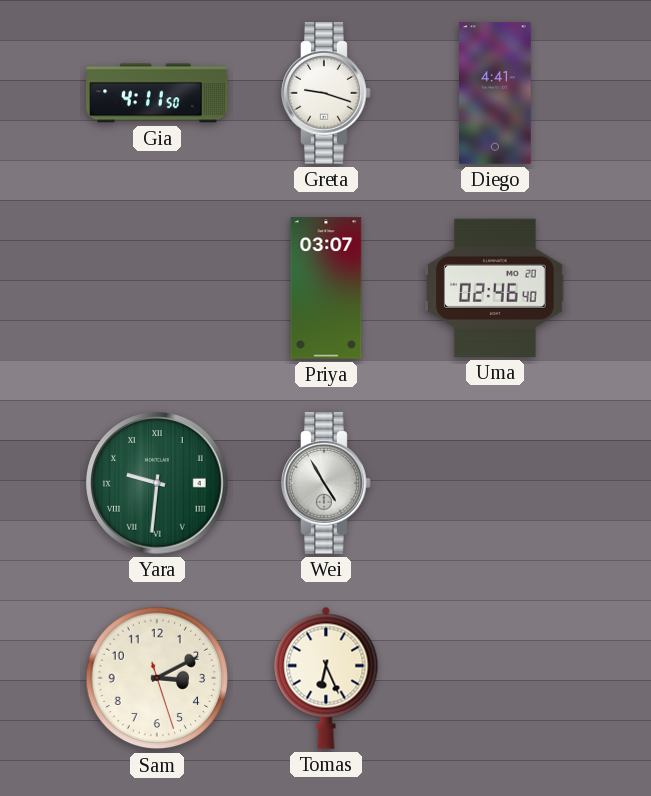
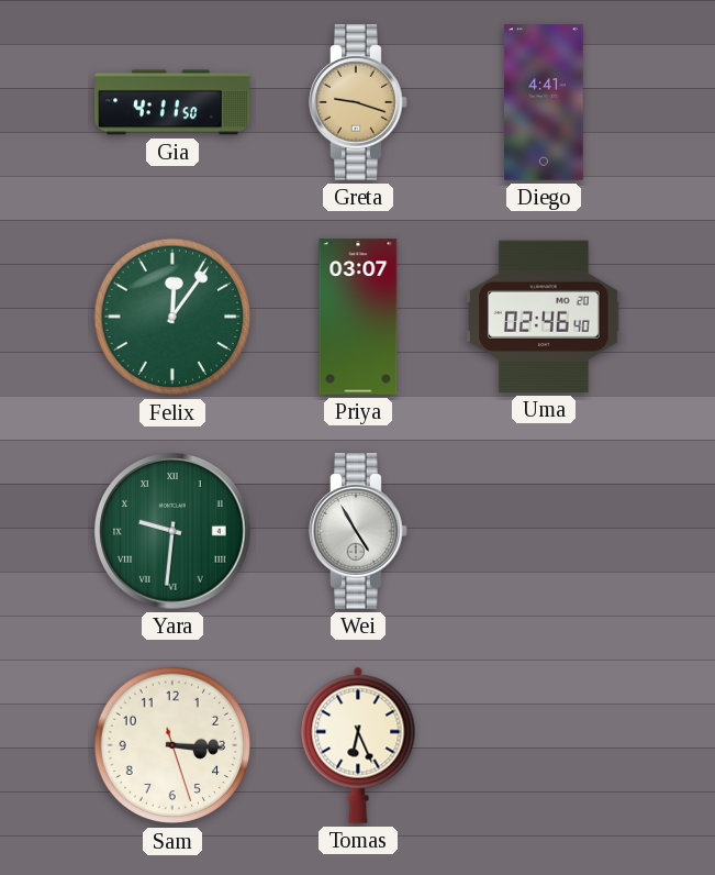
Greta dial: white -> champagne
Felix: none -> 12:06
Sam: 3:10 -> 3:15
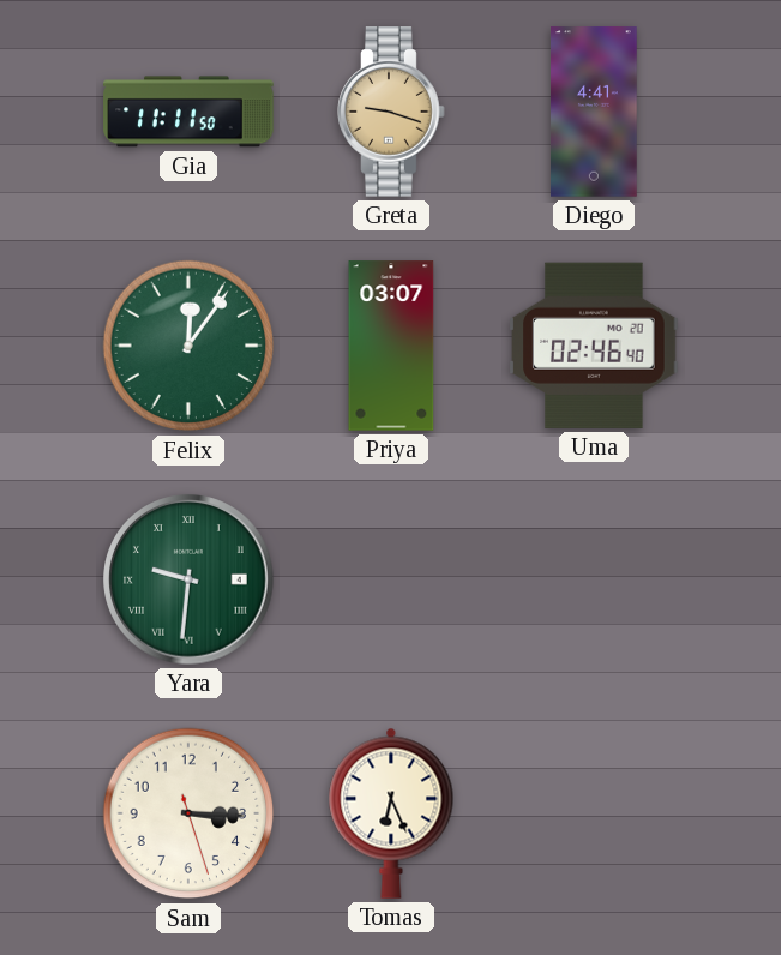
Gia: 4:11 -> 11:11
Wei: 4:55 -> none
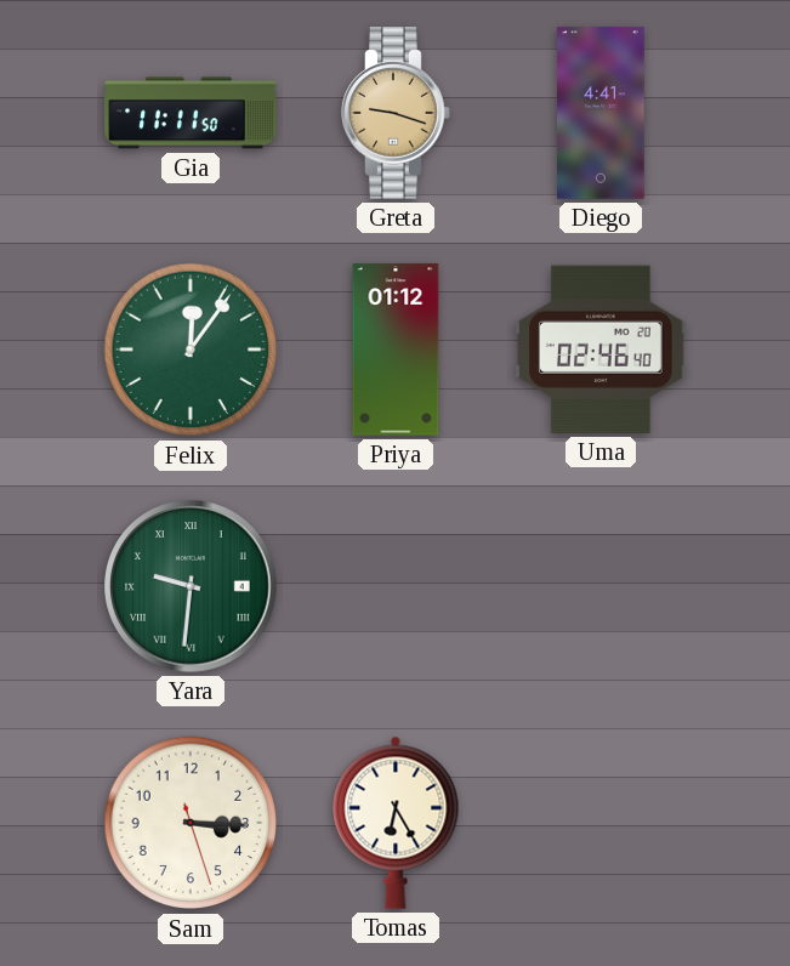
Priya: 03:07 -> 01:12
Tomas: 6:26 -> 6:25
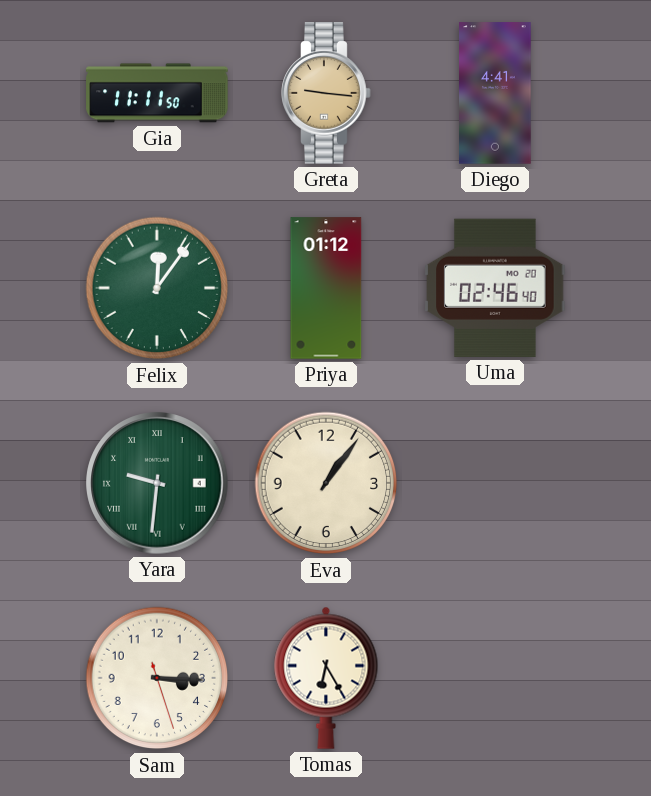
Greta: 9:18 -> 9:16
Eva: none -> 1:06
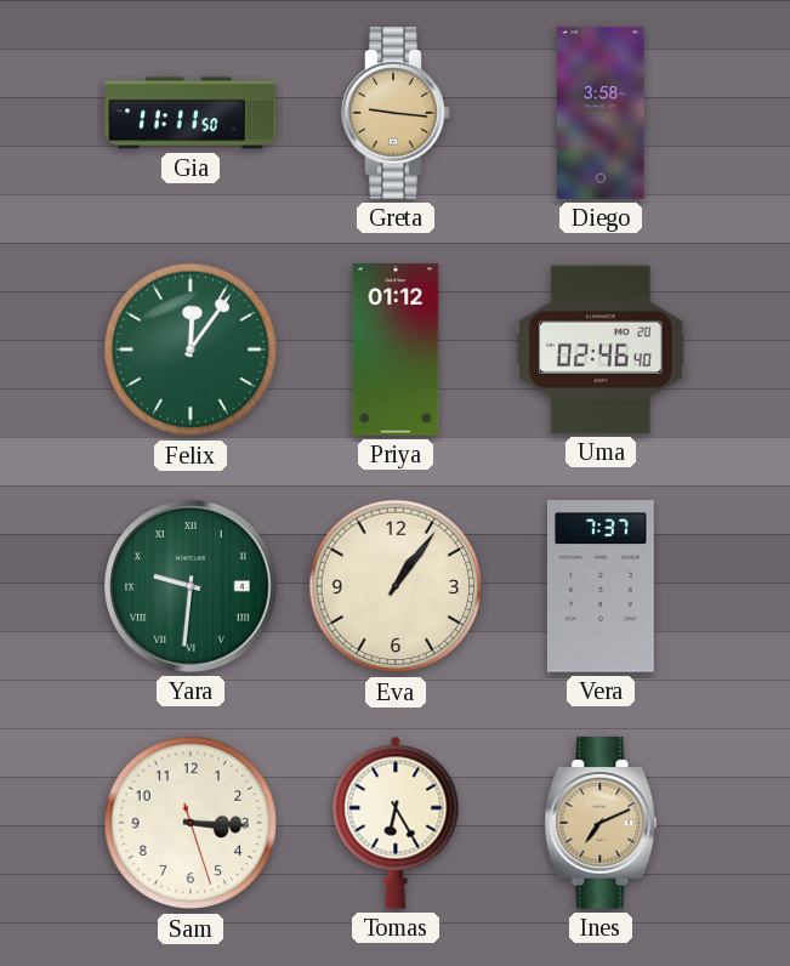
Diego: 4:41 -> 3:58
Vera: none -> 7:37
Ines: none -> 7:11
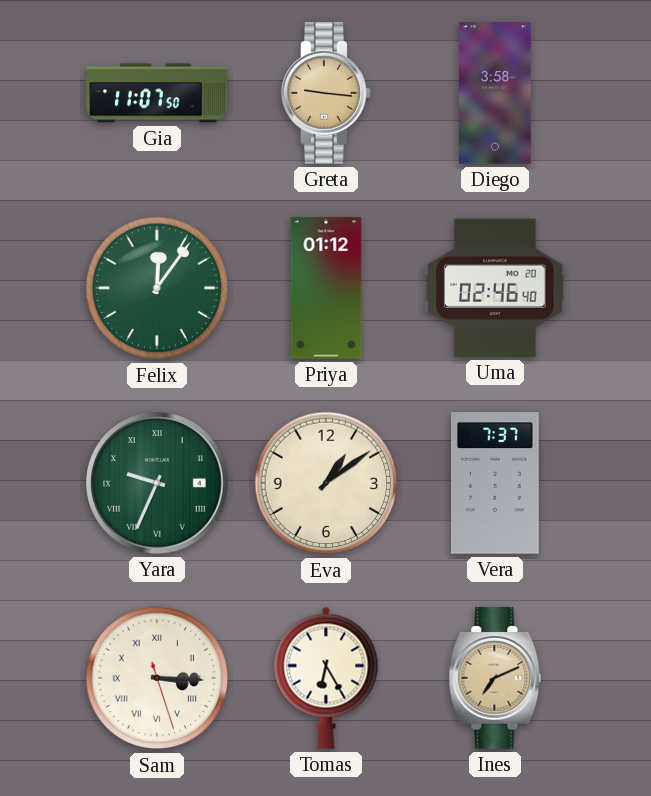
Gia: 11:11 -> 11:07
Yara: 9:31 -> 9:34
Eva: 1:06 -> 1:09
Sam numerals: Arabic -> Roman
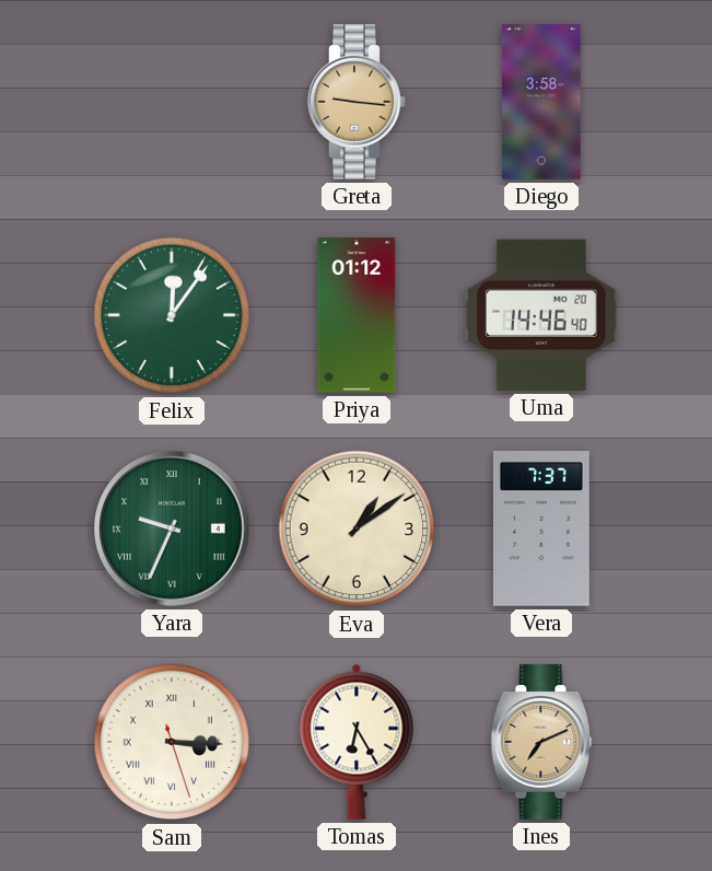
Gia: 11:07 -> none
Uma: 02:46 -> 14:46
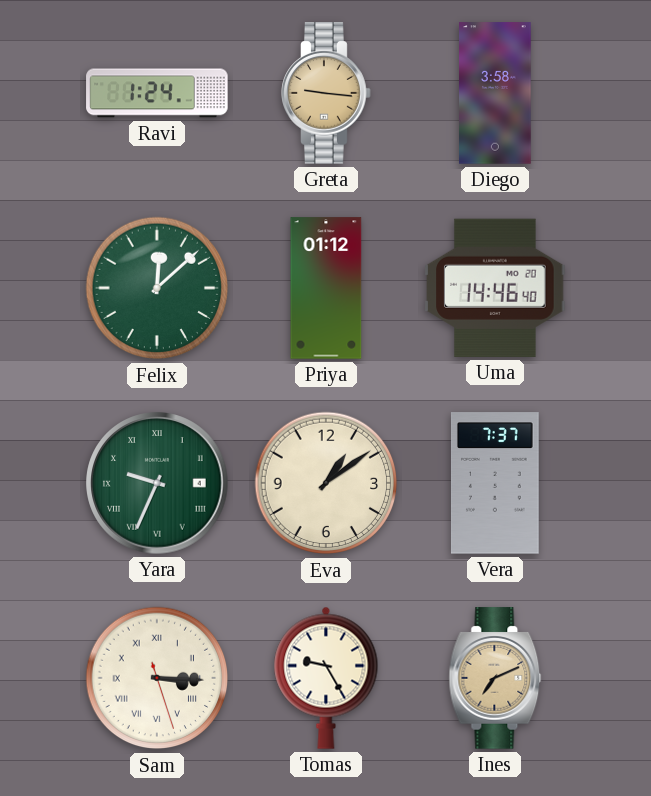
Ravi: none -> 1:24
Felix: 12:06 -> 12:08
Tomas: 6:25 -> 9:25
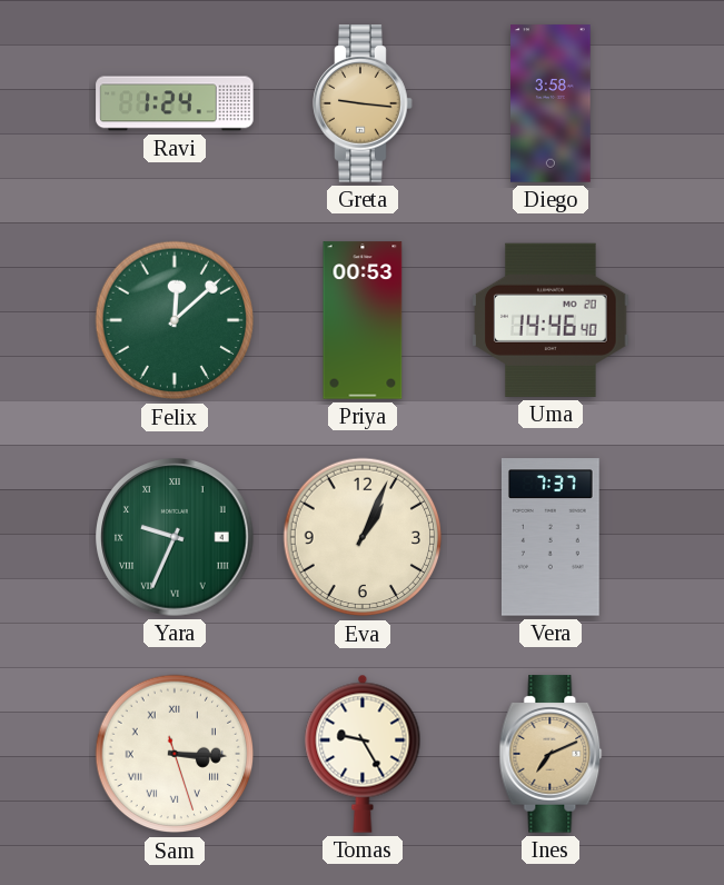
Priya: 01:12 -> 00:53
Eva: 1:09 -> 1:04
